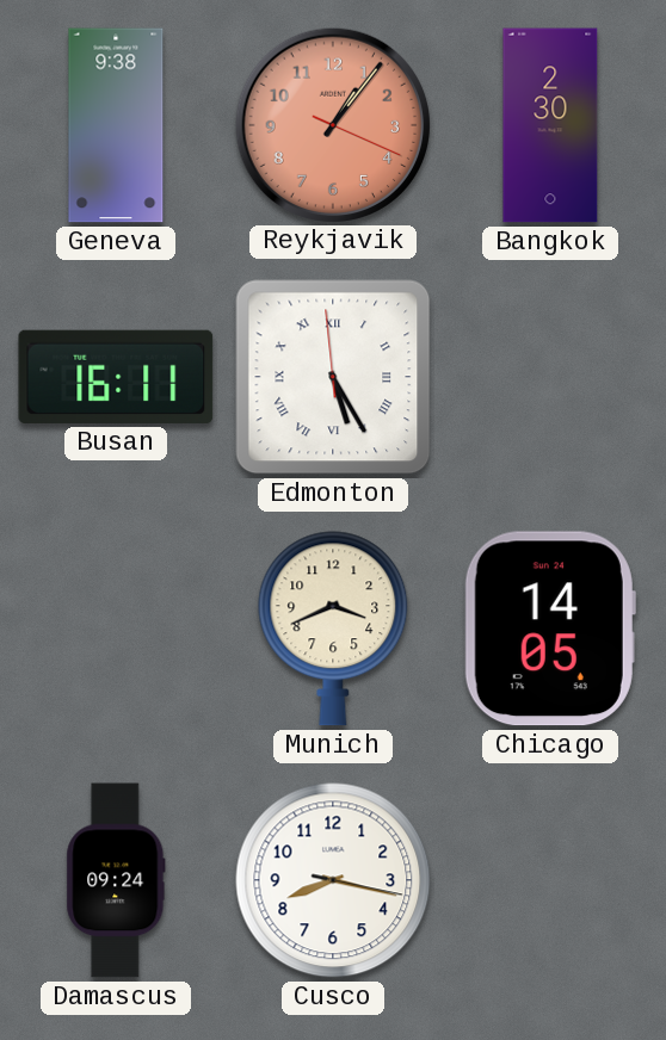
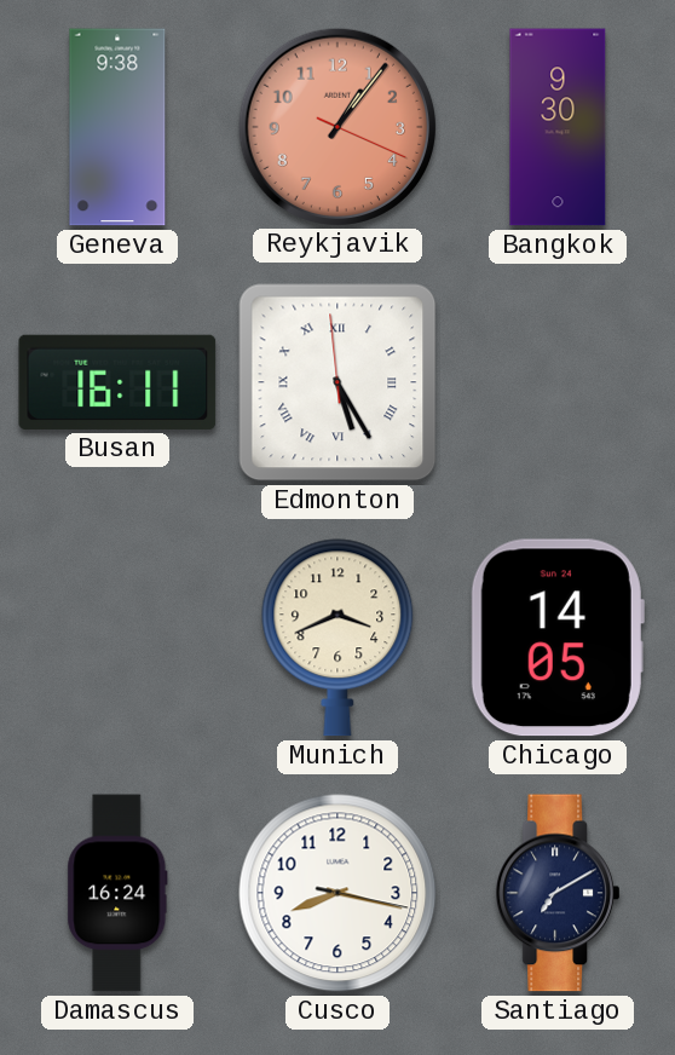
Bangkok: 2:30 -> 9:30
Damascus: 09:24 -> 16:24
Santiago: none -> 7:10
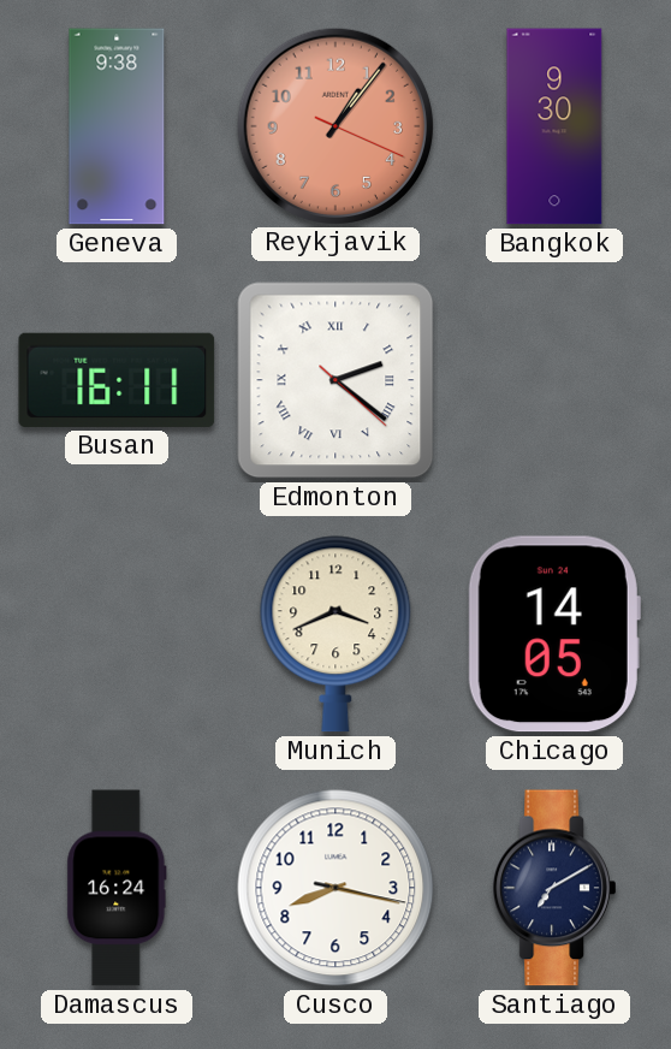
Edmonton: 5:24 -> 2:21
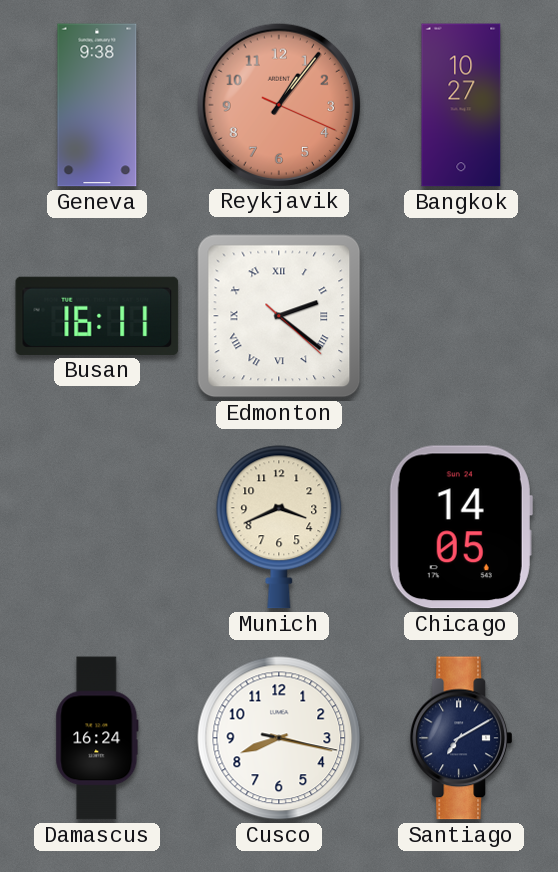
Bangkok: 9:30 -> 10:27
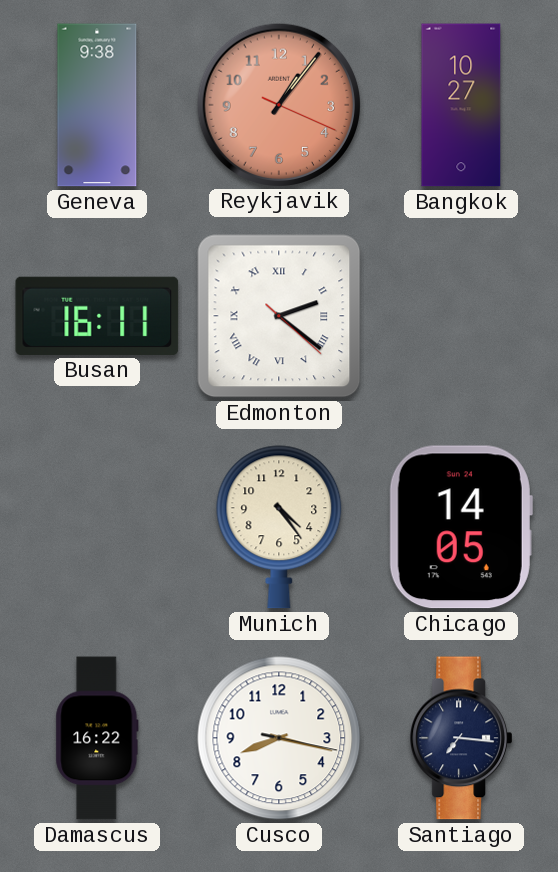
Munich: 3:41 -> 4:24
Damascus: 16:24 -> 16:22
Santiago: 7:10 -> 7:16
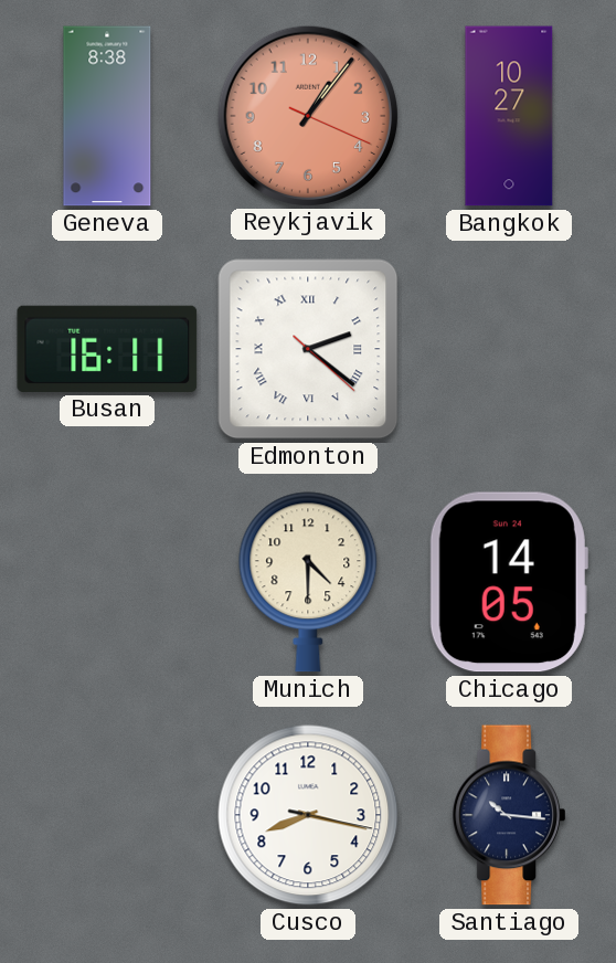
Geneva: 9:38 -> 8:38
Munich: 4:24 -> 4:30
Damascus: 16:22 -> none
Santiago: 7:16 -> 10:16
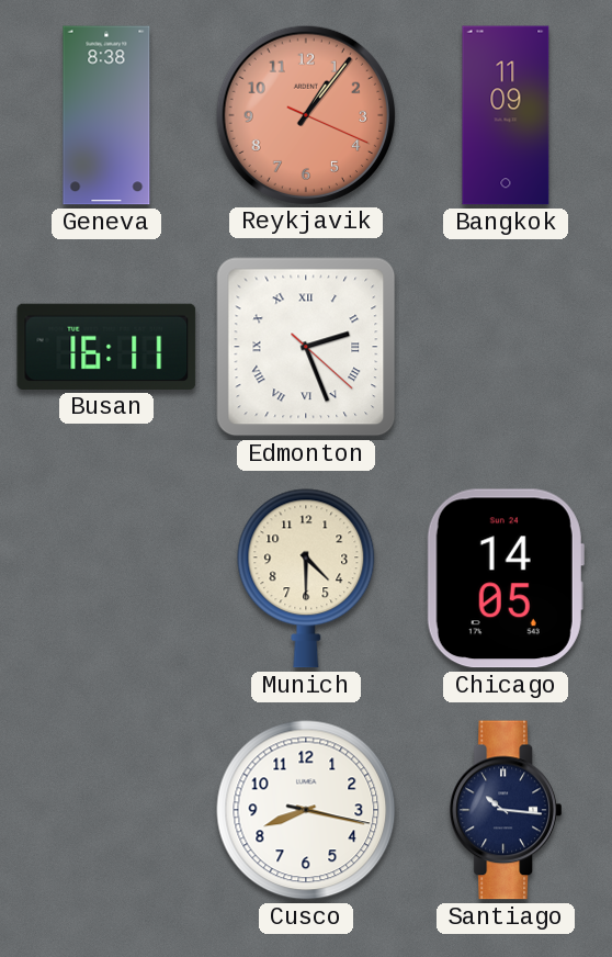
Bangkok: 10:27 -> 11:09
Edmonton: 2:21 -> 2:26
